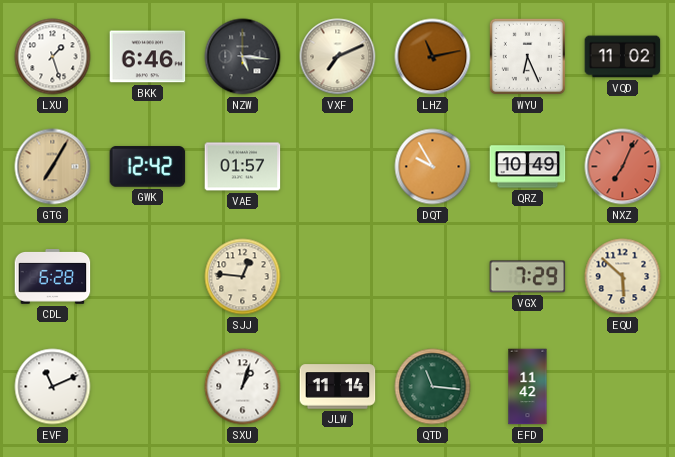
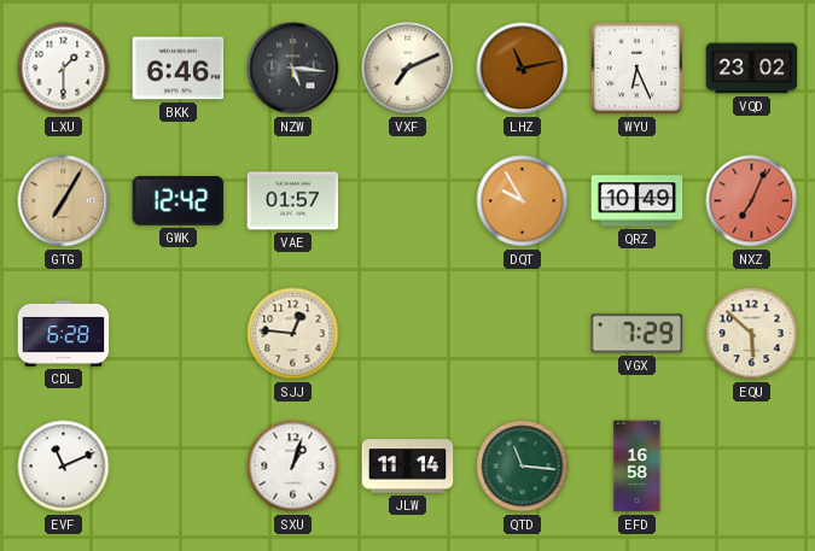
LXU: 1:27 -> 1:30
VQD: 11:02 -> 23:02
EFD: 11:42 -> 16:58
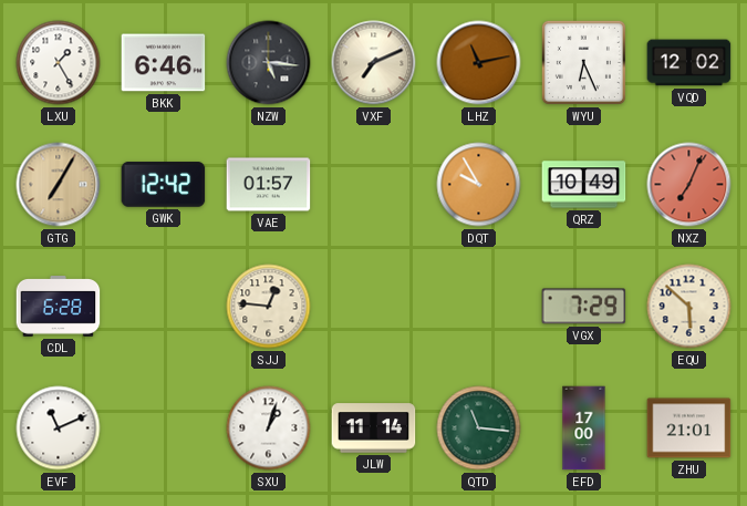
LXU: 1:30 -> 1:25
VQD: 23:02 -> 12:02
EFD: 16:58 -> 17:00
ZHU: none -> 21:01
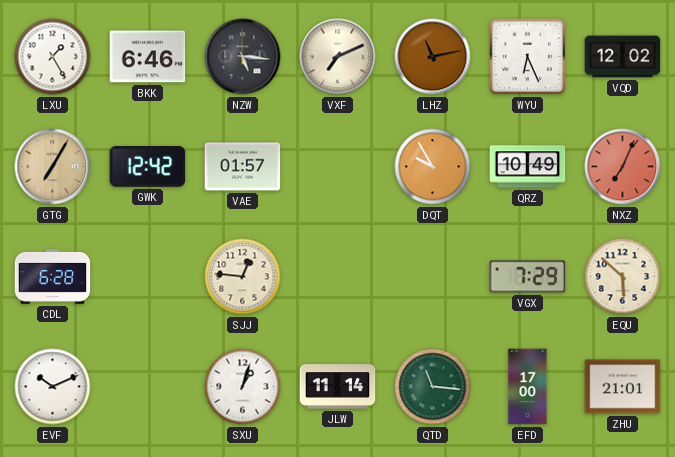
EVF: 11:11 -> 10:11
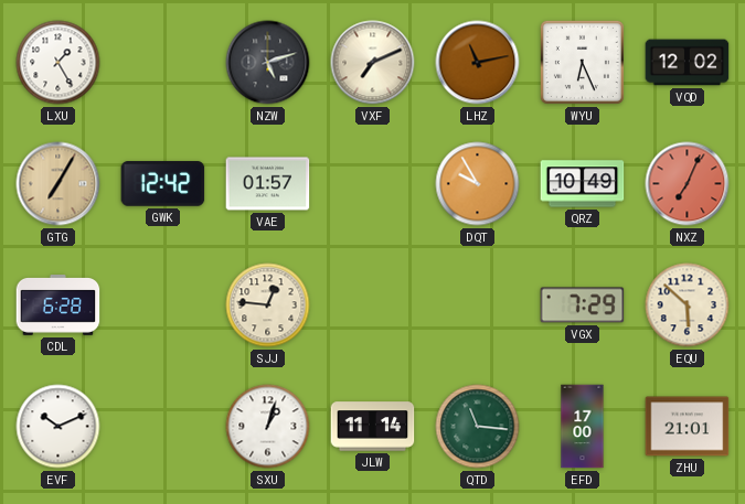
BKK: 6:46 -> none
NZW: 5:16 -> 5:12
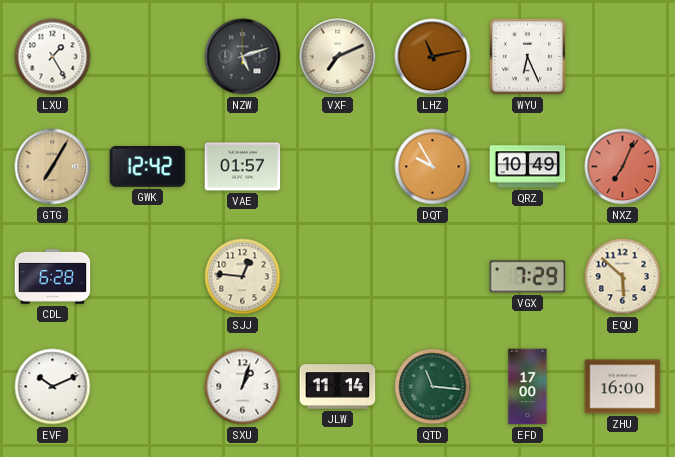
VQD: 12:02 -> none
ZHU: 21:01 -> 16:00
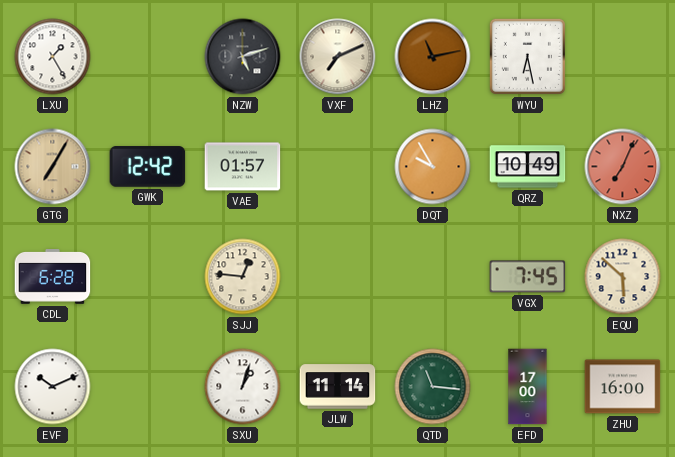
WYU: 6:26 -> 6:28
VGX: 7:29 -> 7:45
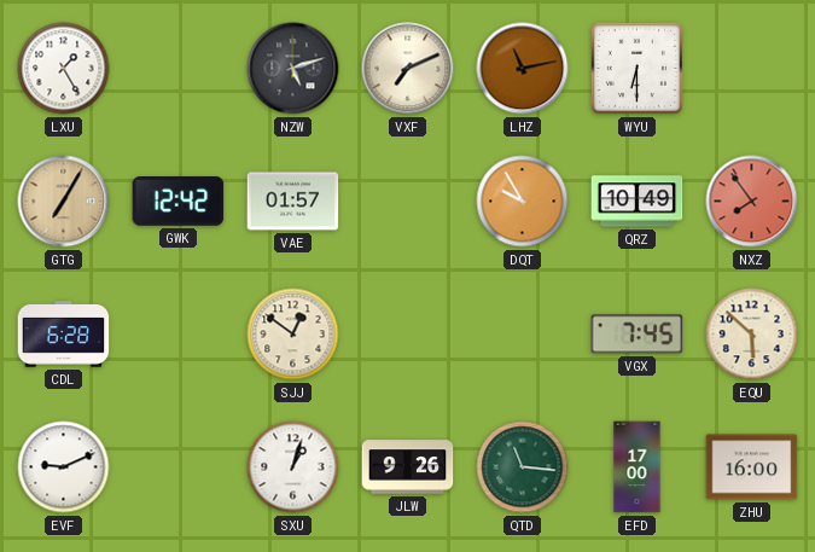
WYU: 6:28 -> 6:30
NXZ: 7:04 -> 7:54
SJJ: 12:46 -> 12:51
EVF: 10:11 -> 9:11
JLW: 11:14 -> 9:26
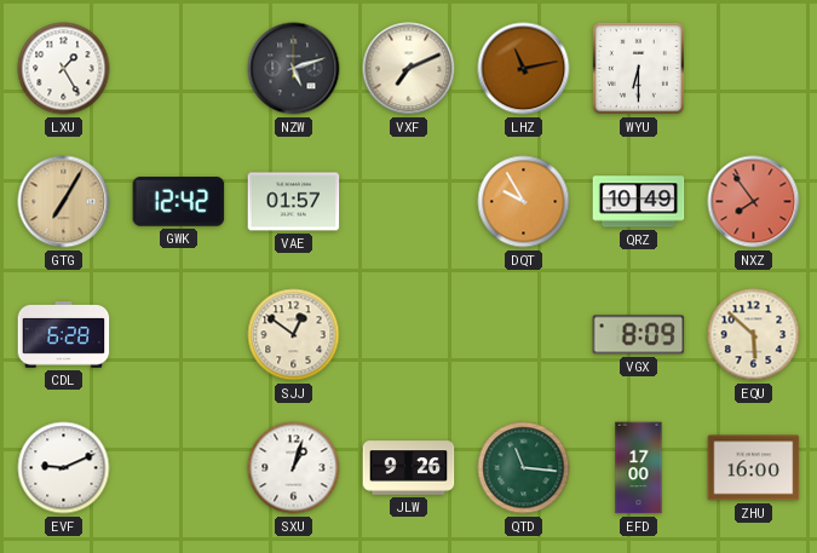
VGX: 7:45 -> 8:09
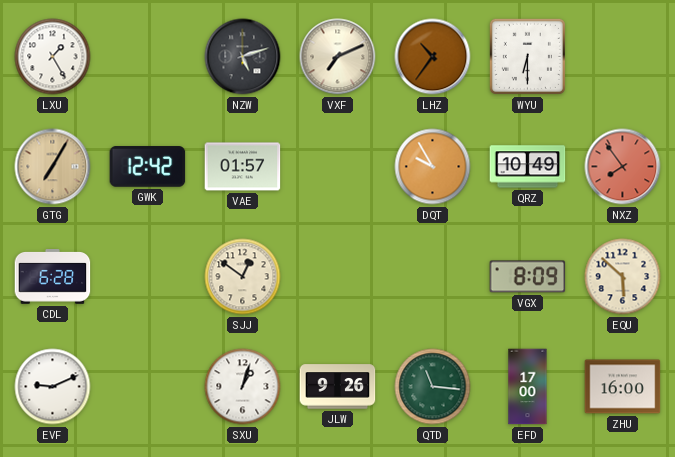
LHZ: 11:13 -> 10:36
